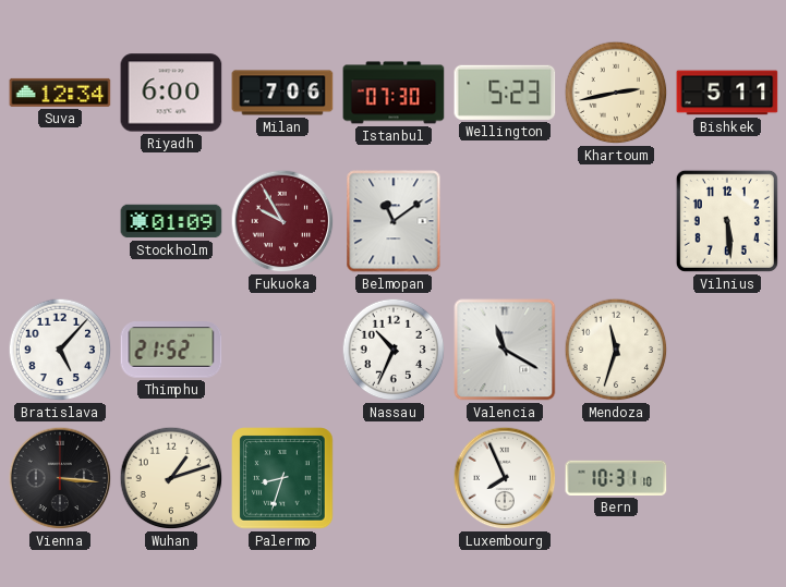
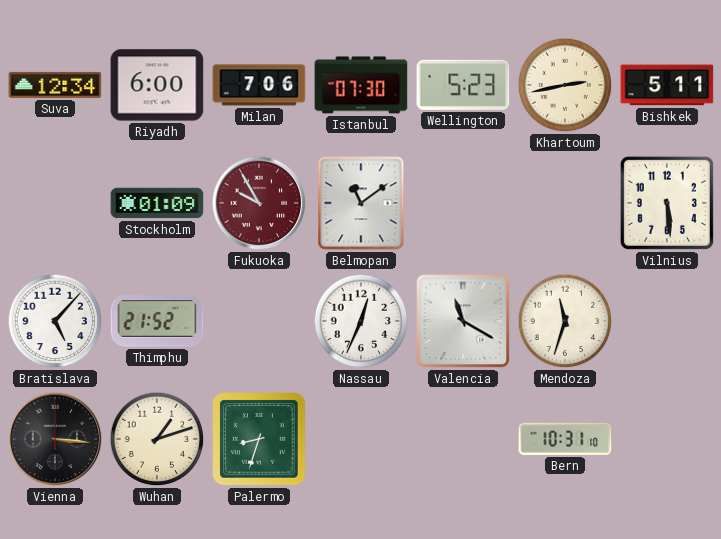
Nassau: 10:34 -> 12:34
Luxembourg: 7:56 -> none
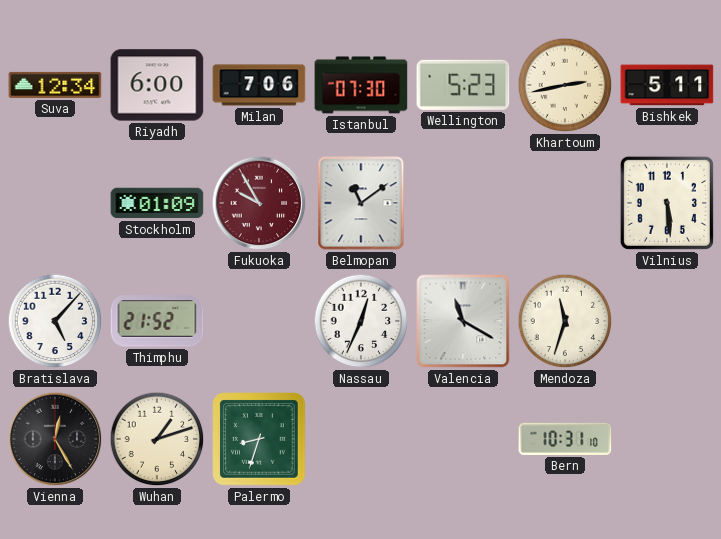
Vienna: 3:16 -> 12:25
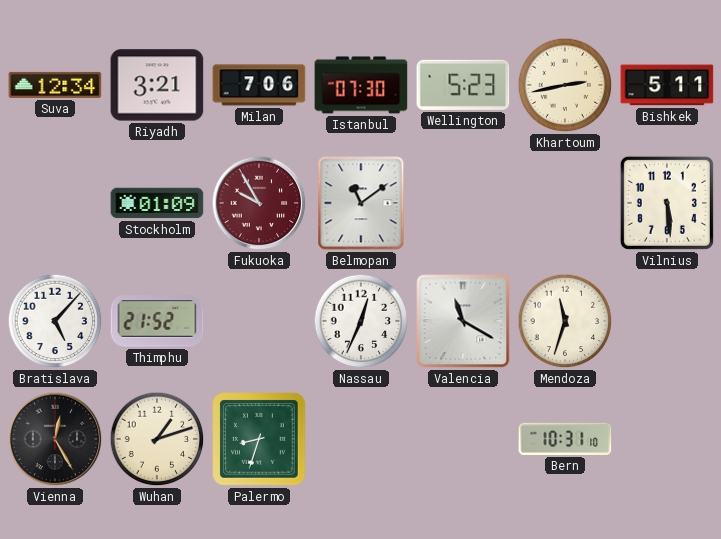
Riyadh: 6:00 -> 3:21
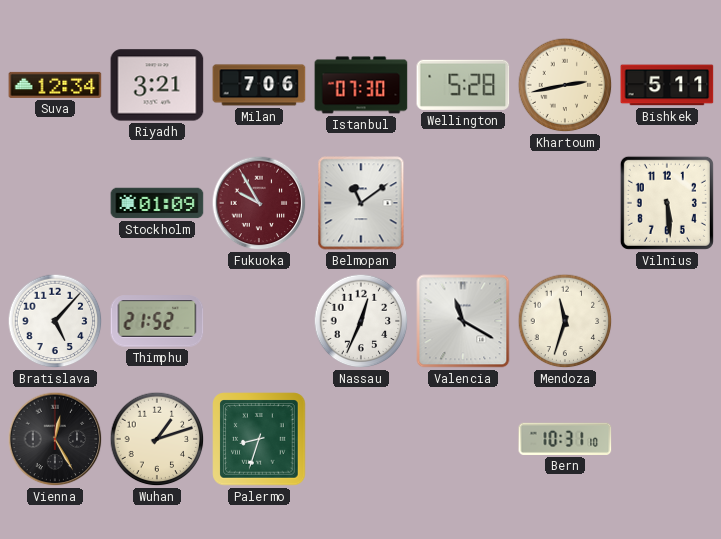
Wellington: 5:23 -> 5:28
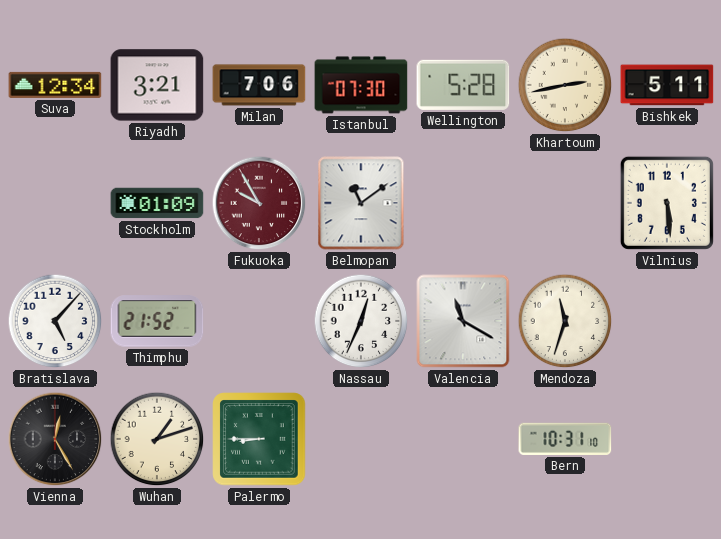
Palermo: 8:33 -> 8:45
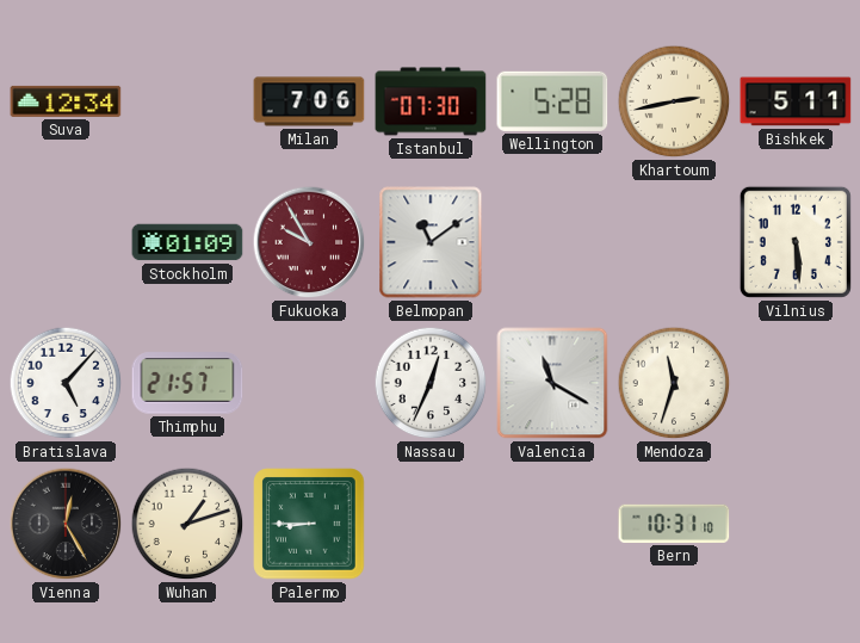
Riyadh: 3:21 -> none
Thimphu: 21:52 -> 21:57
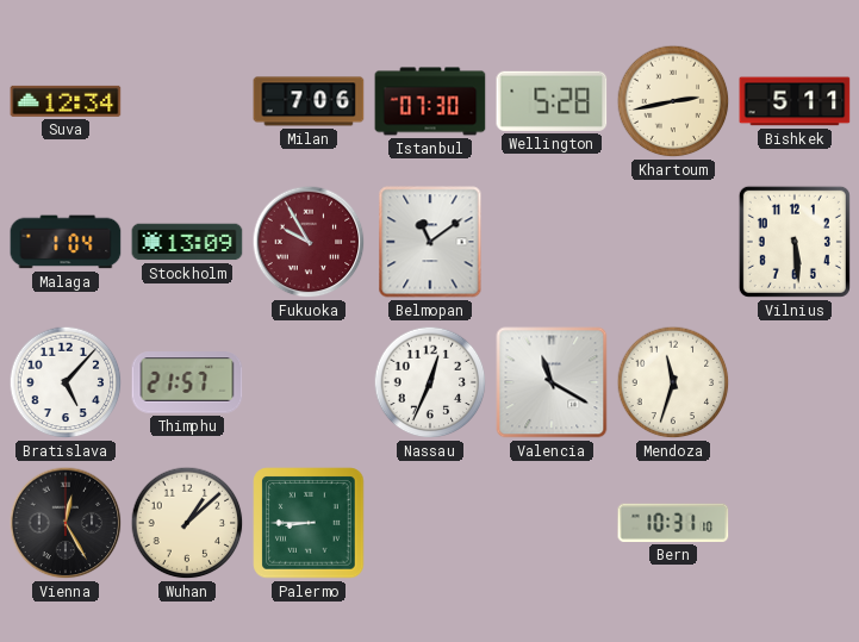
Malaga: none -> 1:04
Stockholm: 01:09 -> 13:09
Wuhan: 1:12 -> 1:08
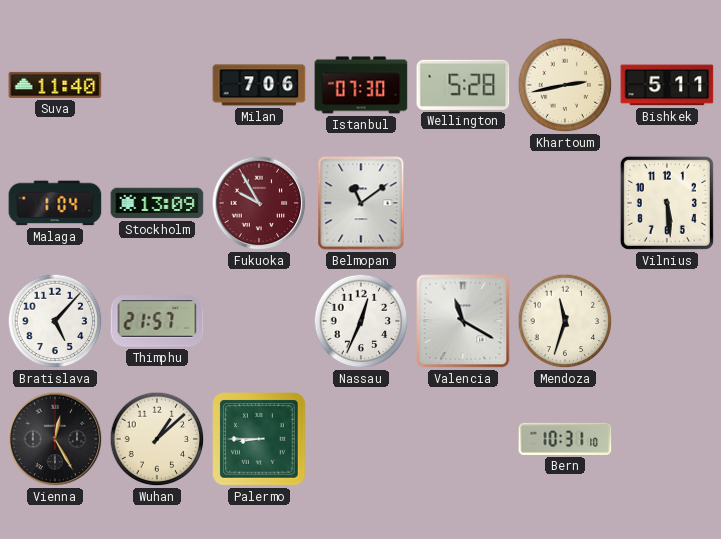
Suva: 12:34 -> 11:40
